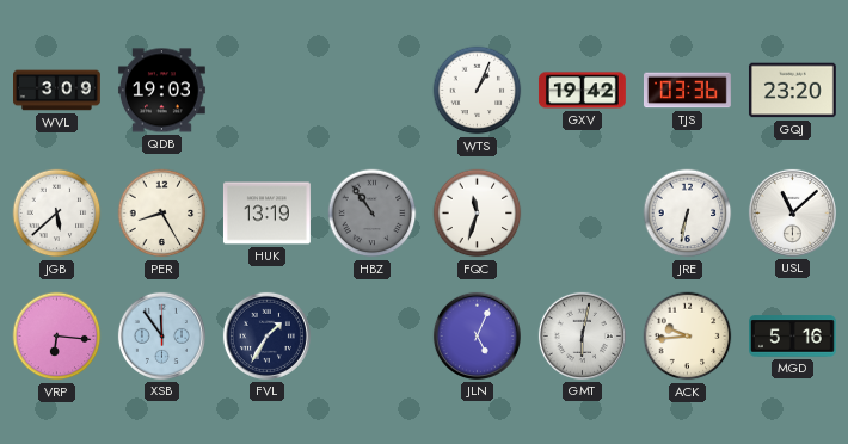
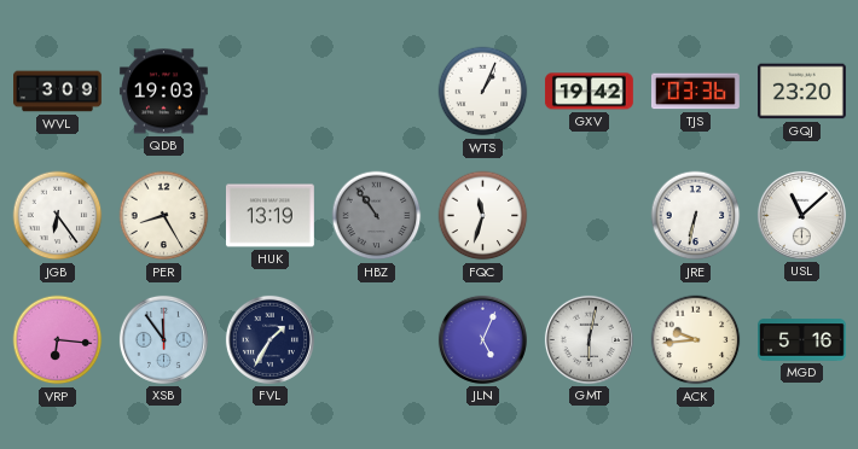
JGB: 5:38 -> 6:24
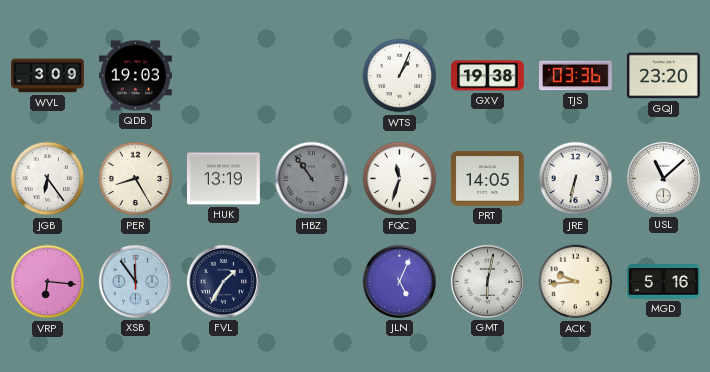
GXV: 19:42 -> 19:38
PRT: none -> 14:05
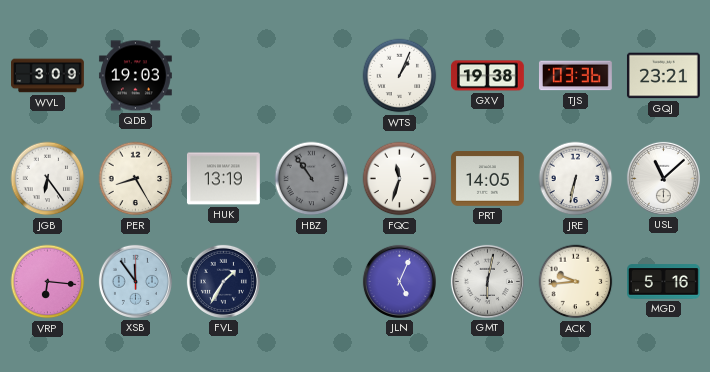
GQJ: 23:20 -> 23:21
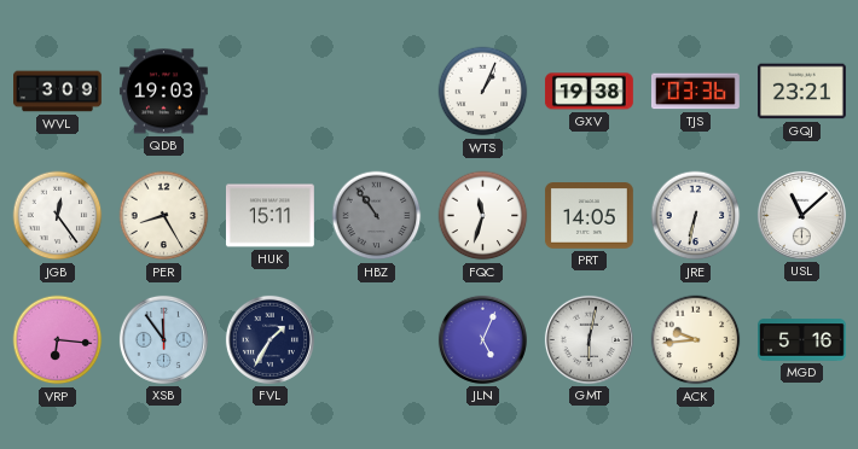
JGB: 6:24 -> 12:24
HUK: 13:19 -> 15:11
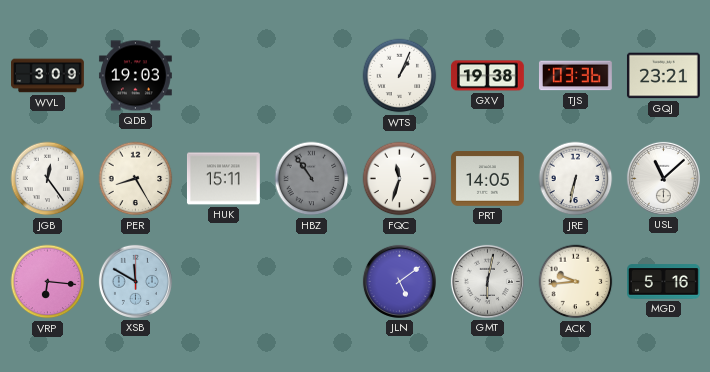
XSB: 11:54 -> 11:50
FVL: 1:35 -> none
JLN: 5:04 -> 5:09
